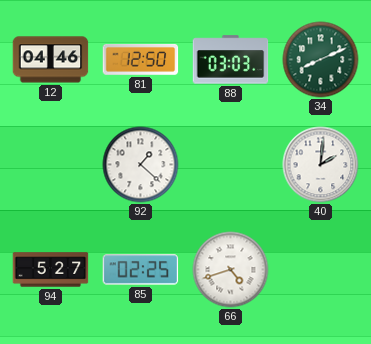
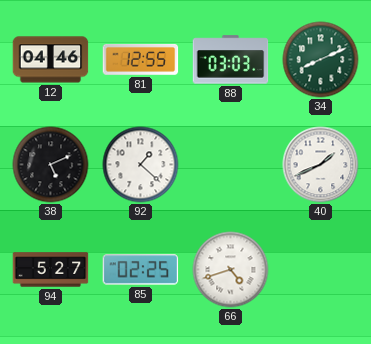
81: 12:50 -> 12:55
38: none -> 5:11
40: 2:01 -> 1:41
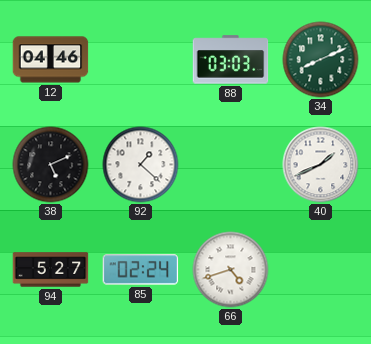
81: 12:55 -> none
85: 02:25 -> 02:24
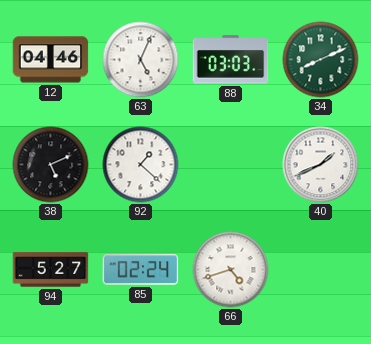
63: none -> 5:04
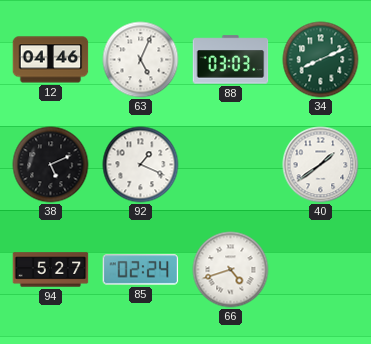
92: 1:22 -> 1:19
40: 1:41 -> 1:39
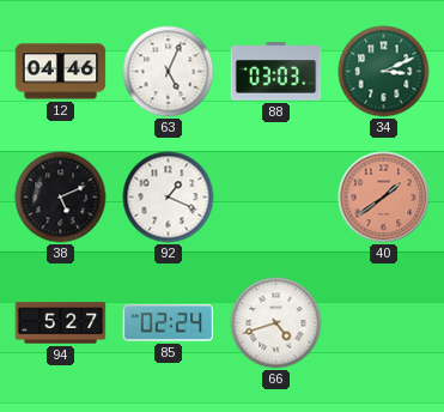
34: 8:11 -> 3:11
40 dial: white -> salmon
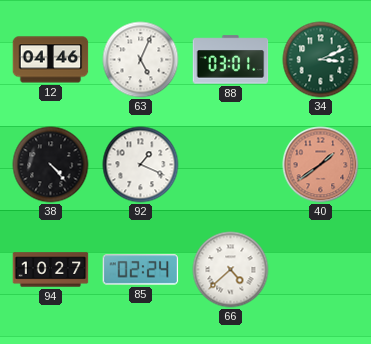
88: 03:03 -> 03:01
38: 5:11 -> 4:23
94: 5:27 -> 10:27
66: 4:42 -> 4:38
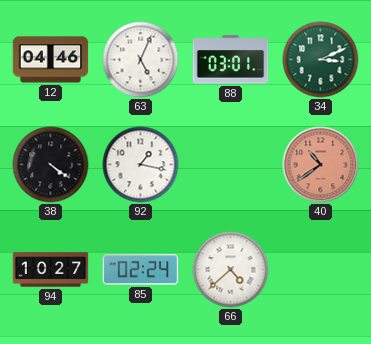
38: 4:23 -> 4:21
92: 1:19 -> 1:17
40: 1:39 -> 10:39
